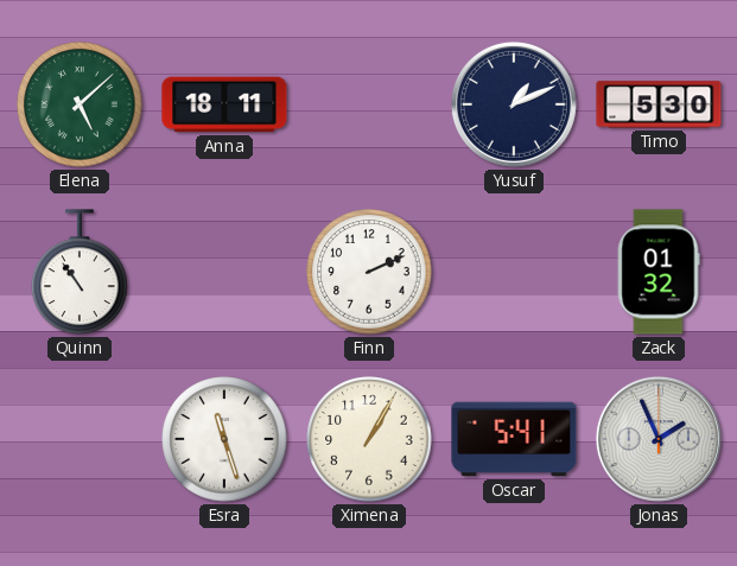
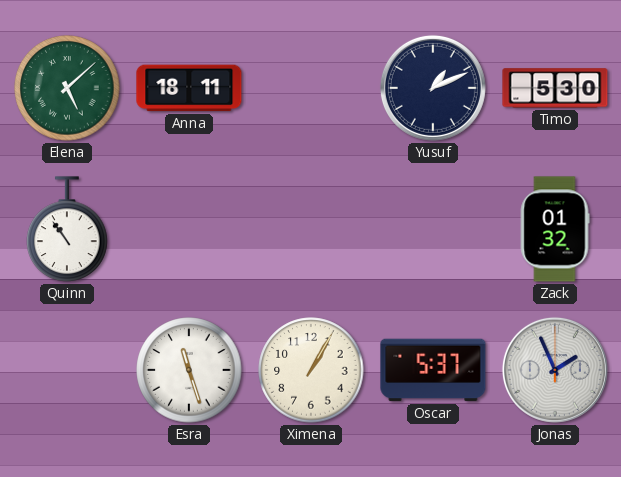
Finn: 2:11 -> none
Oscar: 5:41 -> 5:37
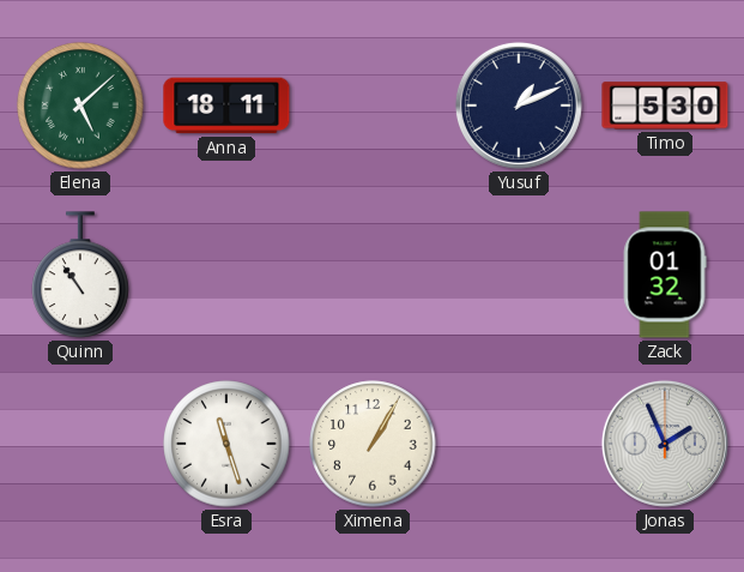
Oscar: 5:37 -> none
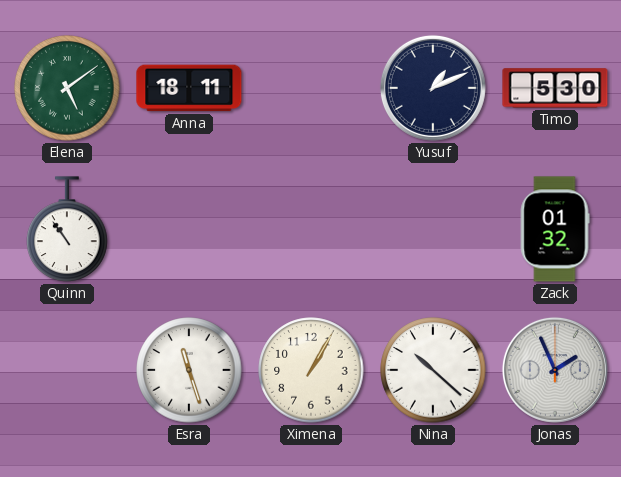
Elena: 5:08 -> 5:09
Nina: none -> 10:22
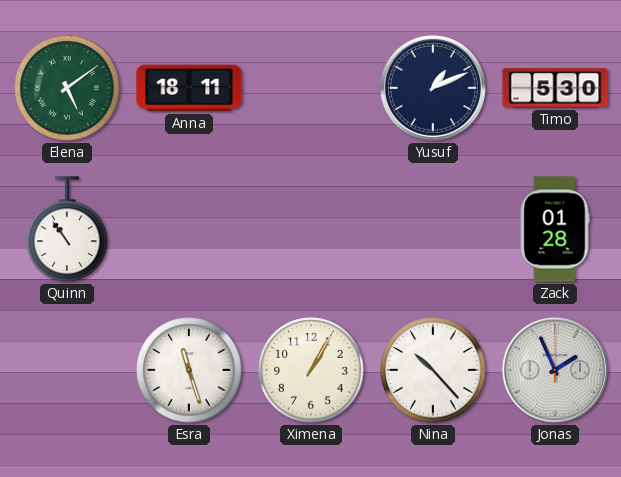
Zack: 01:32 -> 01:28
Nina: 10:22 -> 10:23
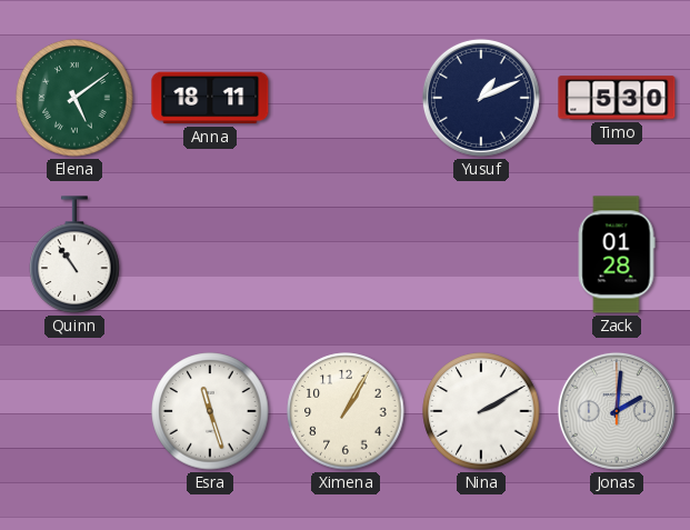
Nina: 10:23 -> 2:10
Jonas: 1:56 -> 2:01
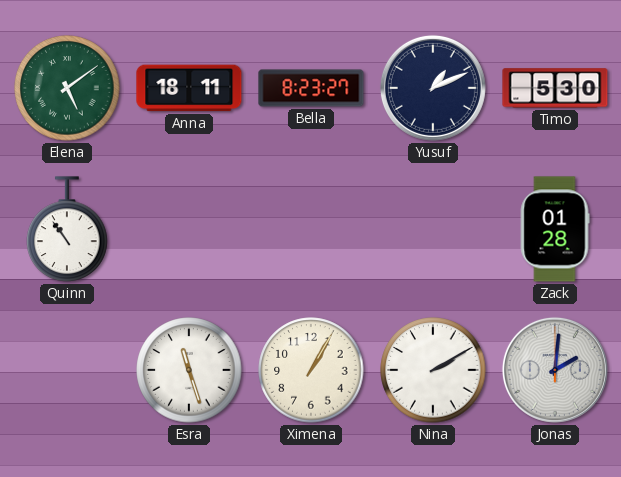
Bella: none -> 8:23
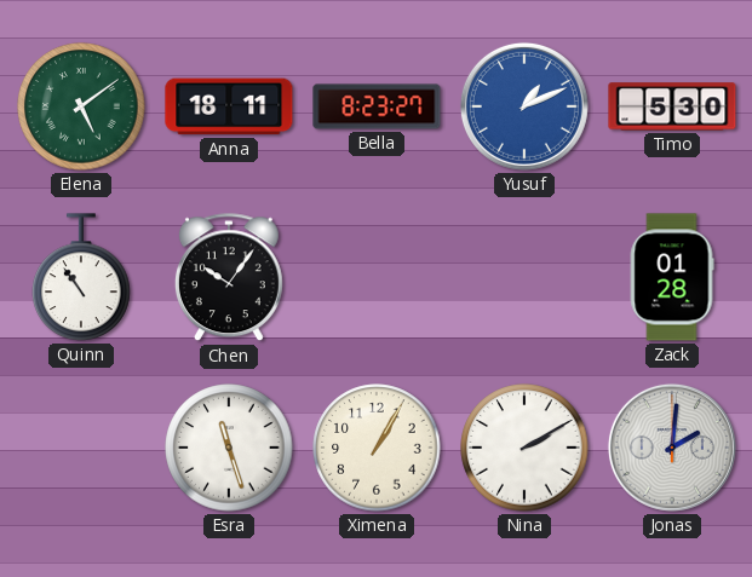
Yusuf dial: navy -> blue
Chen: none -> 10:06
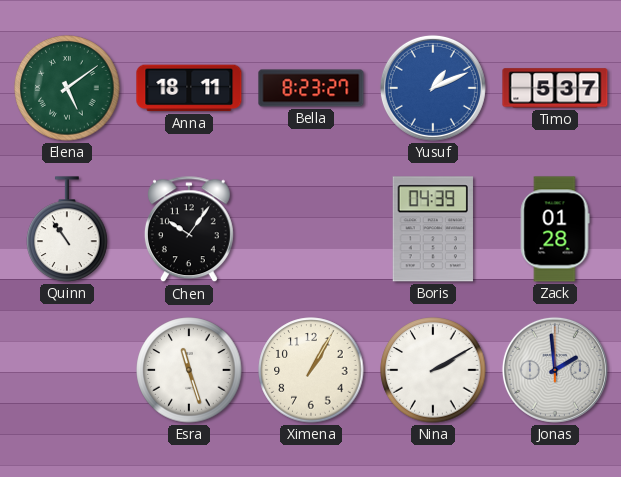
Timo: 5:30 -> 5:37
Boris: none -> 04:39
Jonas: 2:01 -> 1:59
